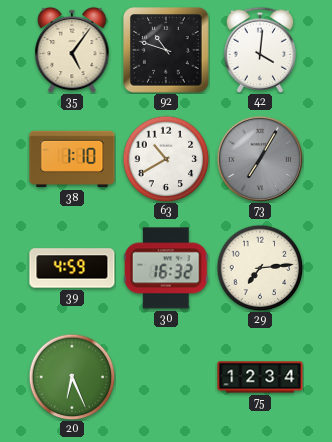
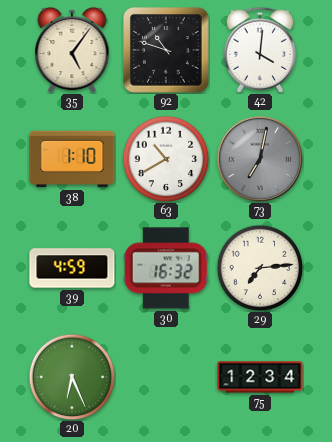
73: 7:05 -> 7:02
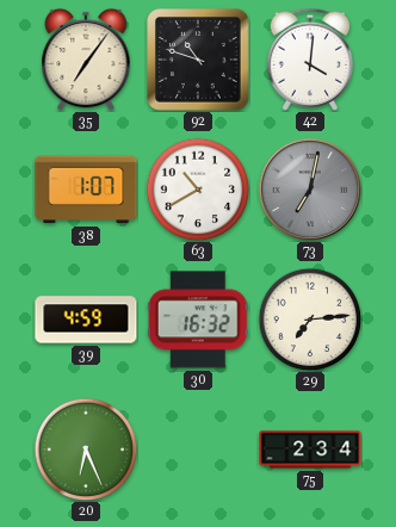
35: 5:06 -> 7:06
38: 1:10 -> 1:07
75: 12:34 -> 2:34
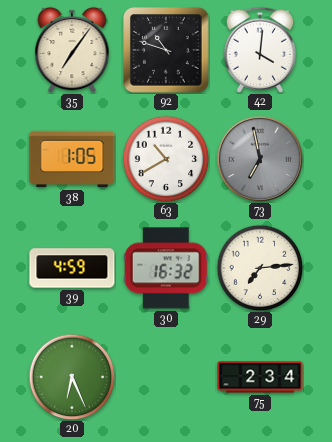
38: 1:07 -> 1:05
73: 7:02 -> 6:58
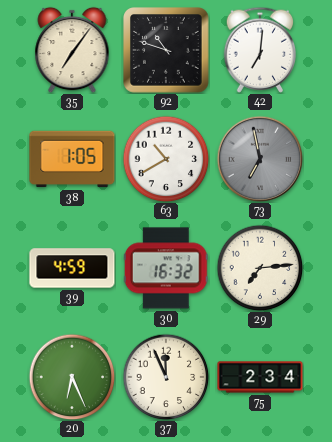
42: 4:01 -> 7:01
37: none -> 11:56
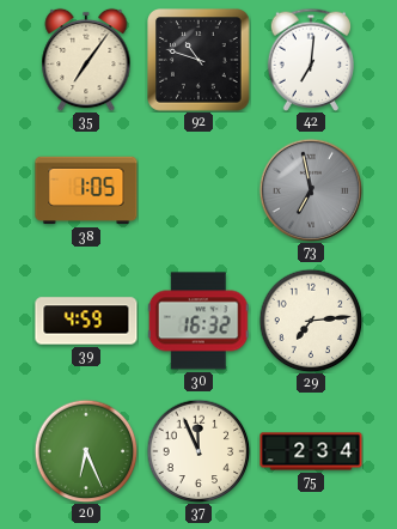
63: 10:40 -> none
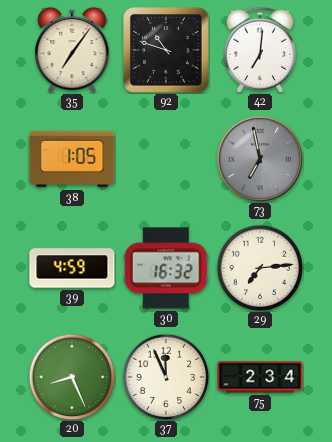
20: 6:26 -> 8:26
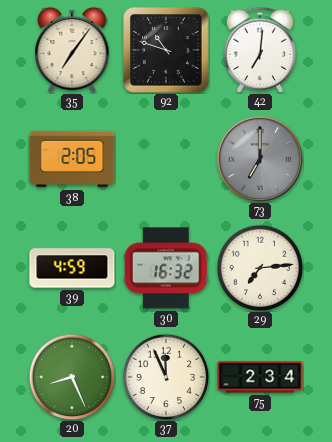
38: 1:05 -> 2:05
73: 6:58 -> 7:00
